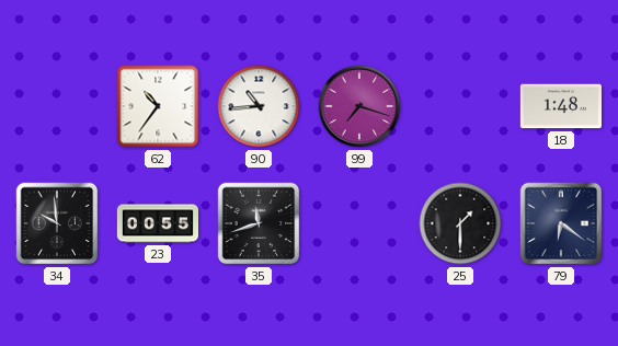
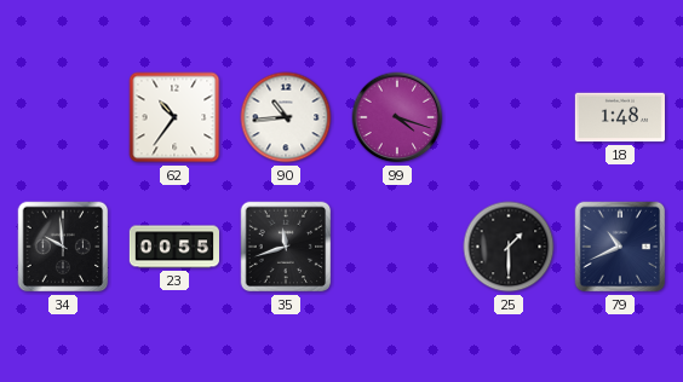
99: 7:18 -> 4:18
79: 6:21 -> 10:41
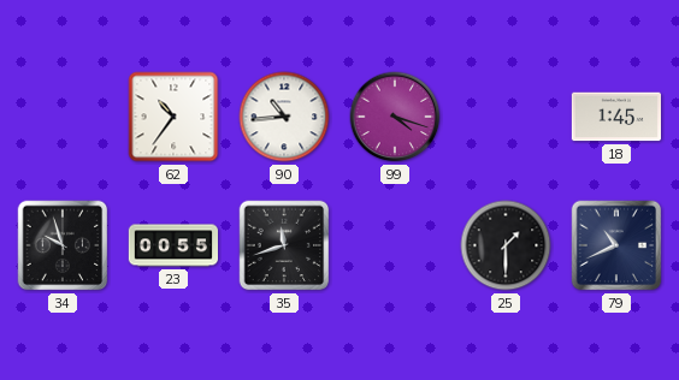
18: 1:48 -> 1:45
34: 9:59 -> 9:57
